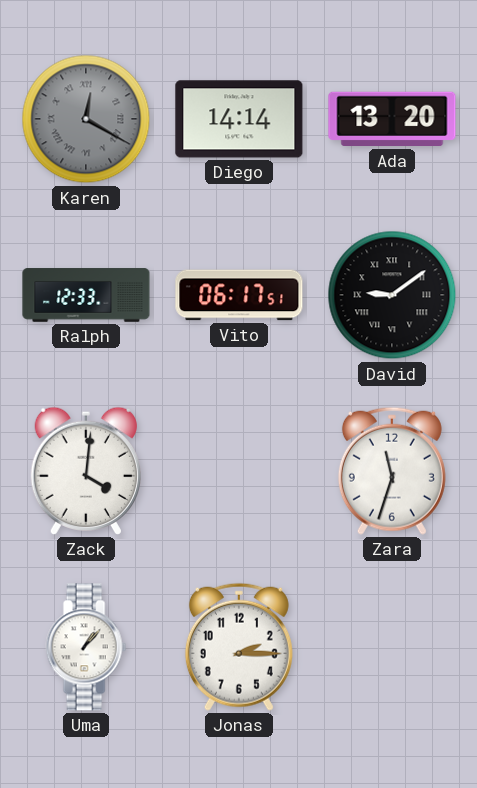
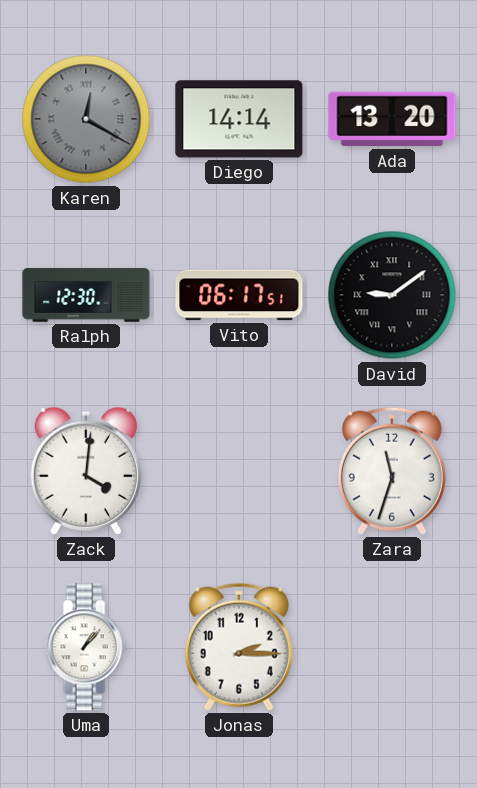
Ralph: 12:33 -> 12:30
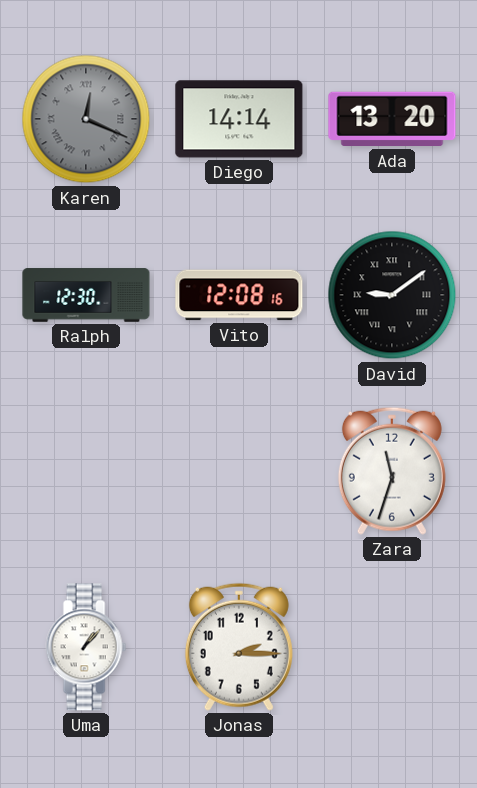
Karen: 12:20 -> 12:19
Vito: 06:17 -> 12:08
Zack: 4:01 -> none
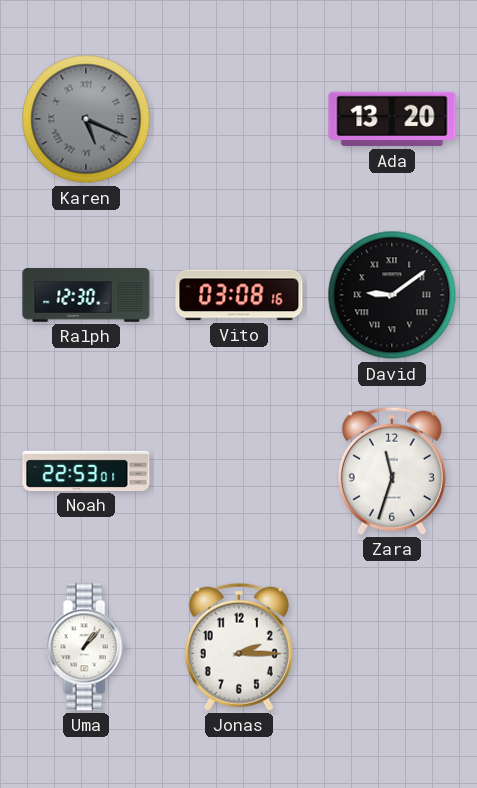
Karen: 12:19 -> 5:19
Diego: 14:14 -> none
Vito: 12:08 -> 03:08
Noah: none -> 22:53
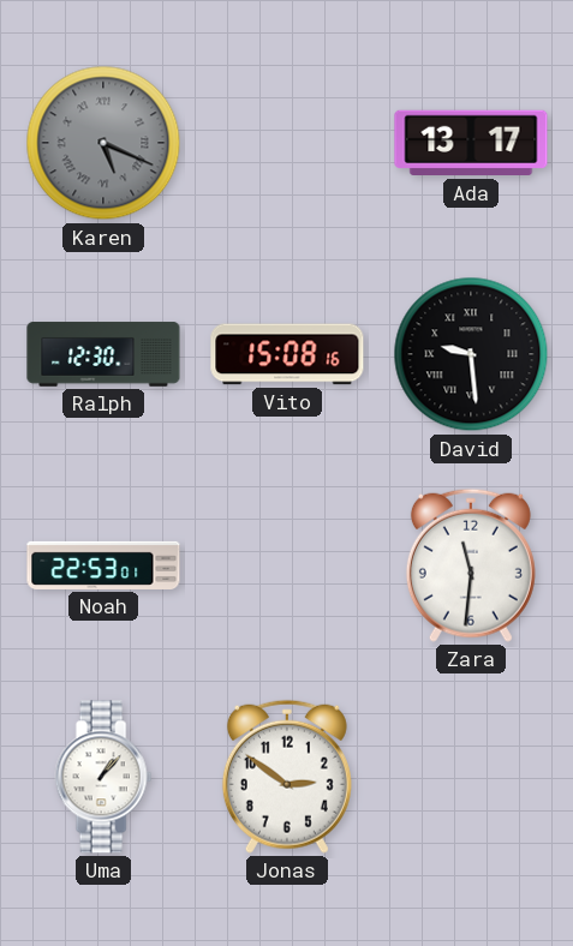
Ada: 13:20 -> 13:17
Vito: 03:08 -> 15:08
David: 9:09 -> 9:29
Zara: 11:33 -> 11:31
Jonas: 2:15 -> 2:51
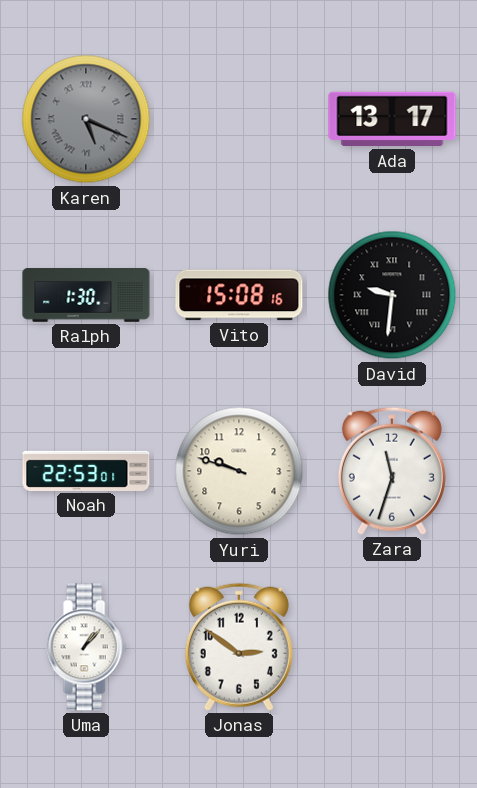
Ralph: 12:30 -> 1:30
David: 9:29 -> 9:31
Yuri: none -> 9:48
Zara: 11:31 -> 11:33
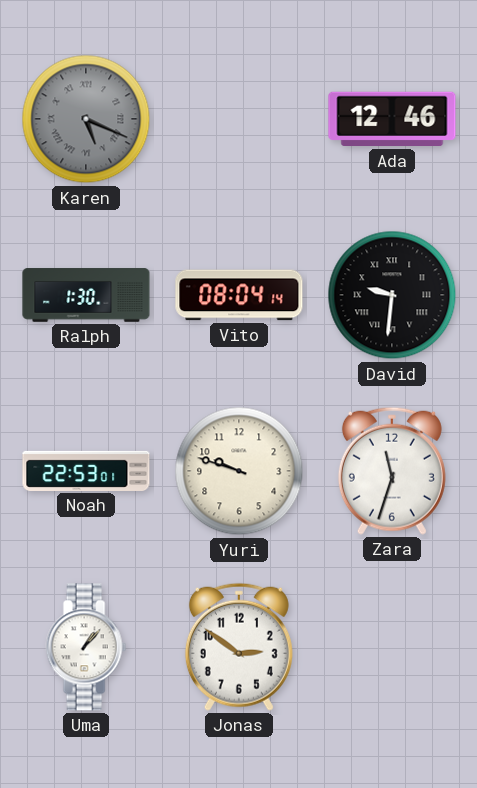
Ada: 13:17 -> 12:46
Vito: 15:08 -> 08:04
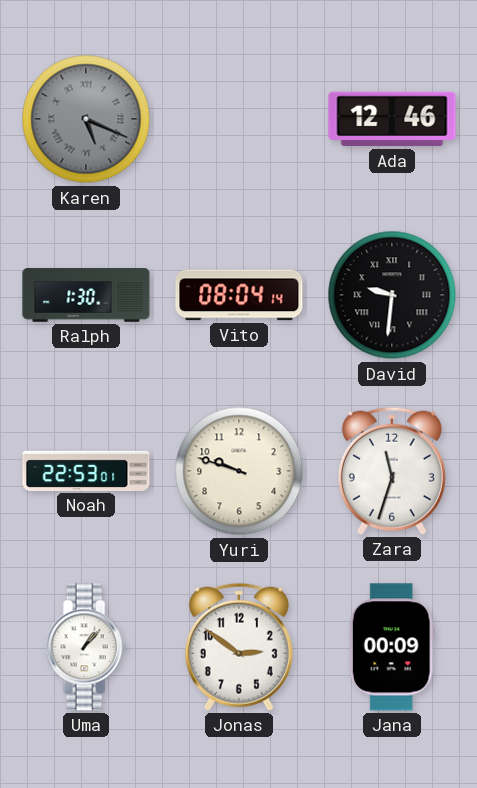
Jana: none -> 00:09
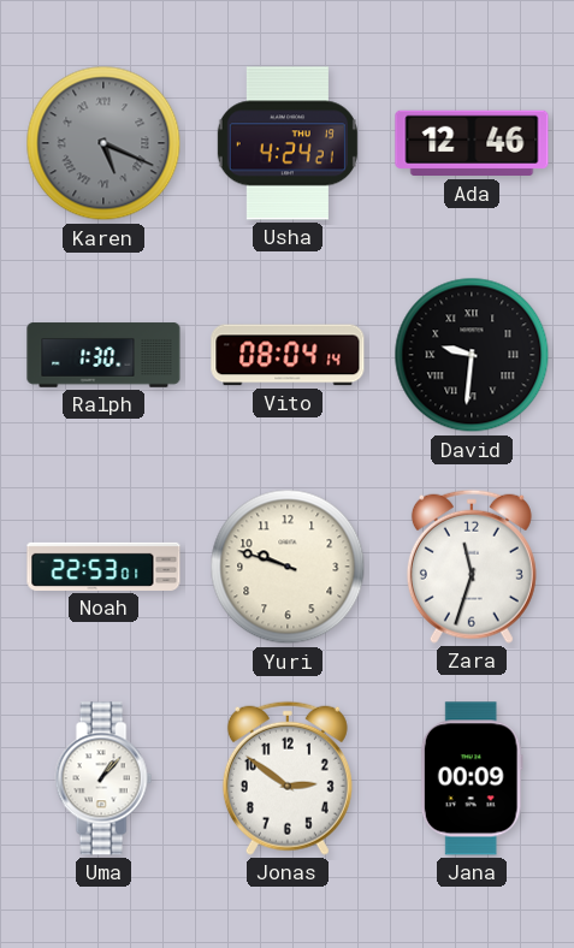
Usha: none -> 4:24
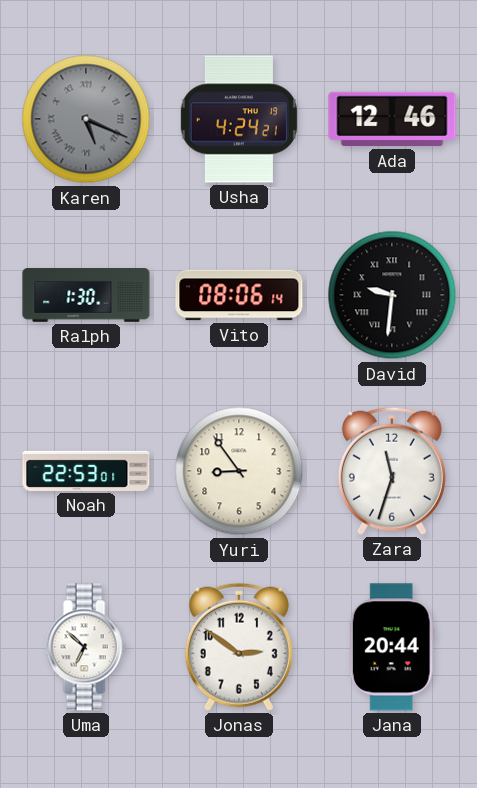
Vito: 08:04 -> 08:06
Yuri: 9:48 -> 8:54
Uma: 1:07 -> 6:52
Jana: 00:09 -> 20:44
